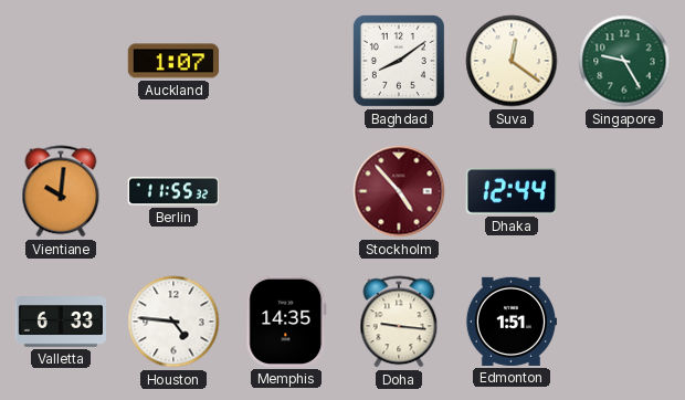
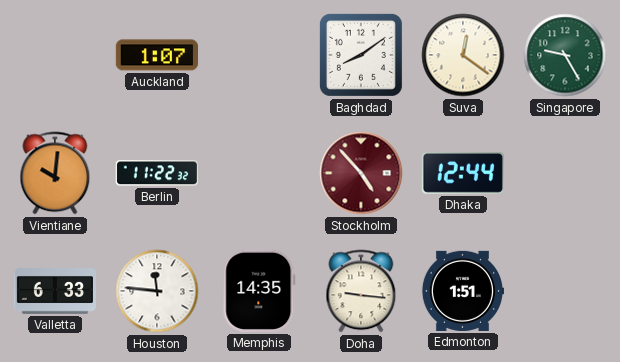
Berlin: 11:55 -> 11:22
Houston: 4:46 -> 11:46
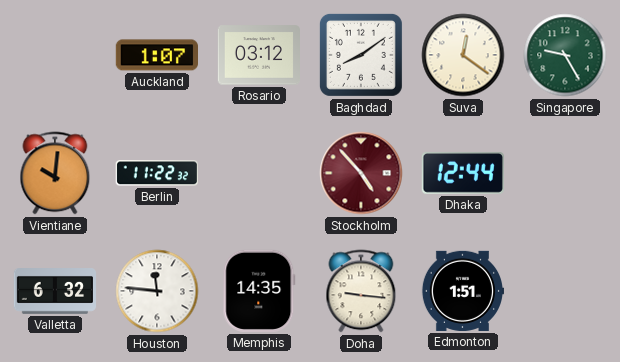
Rosario: none -> 03:12
Valletta: 6:33 -> 6:32
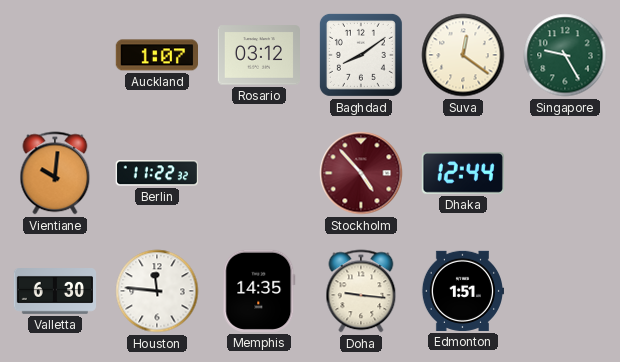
Valletta: 6:32 -> 6:30
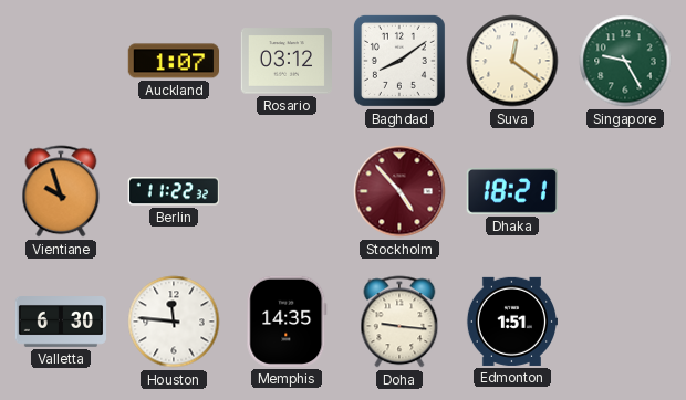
Vientiane: 10:01 -> 9:57
Dhaka: 12:44 -> 18:21
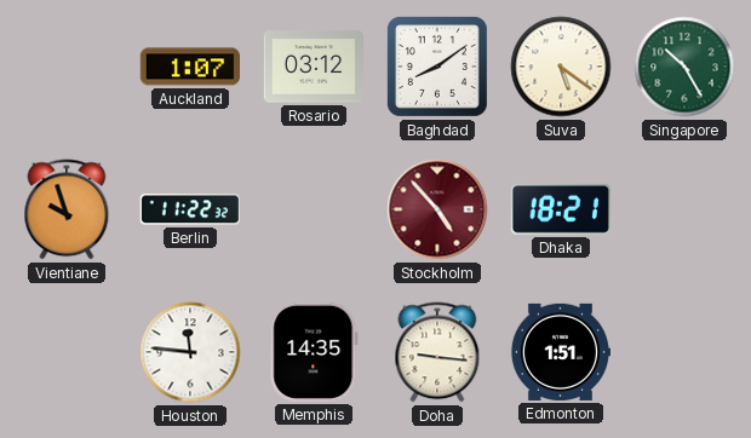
Suva: 12:21 -> 5:21
Singapore: 9:25 -> 10:25
Valletta: 6:30 -> none
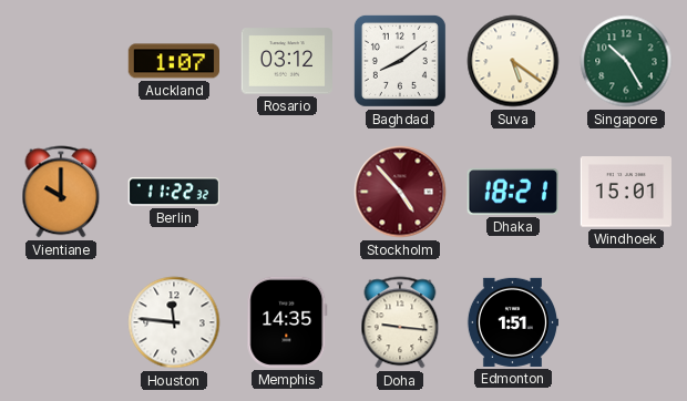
Vientiane: 9:57 -> 10:00
Windhoek: none -> 15:01
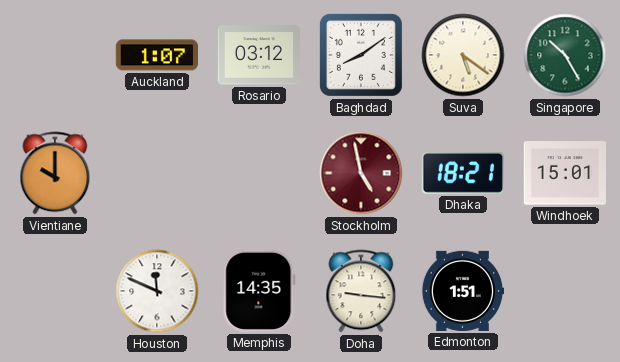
Berlin: 11:22 -> none
Stockholm: 4:53 -> 4:58
Houston: 11:46 -> 11:49
